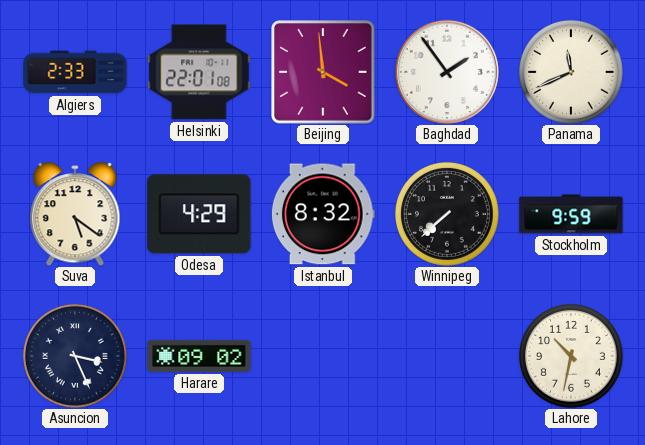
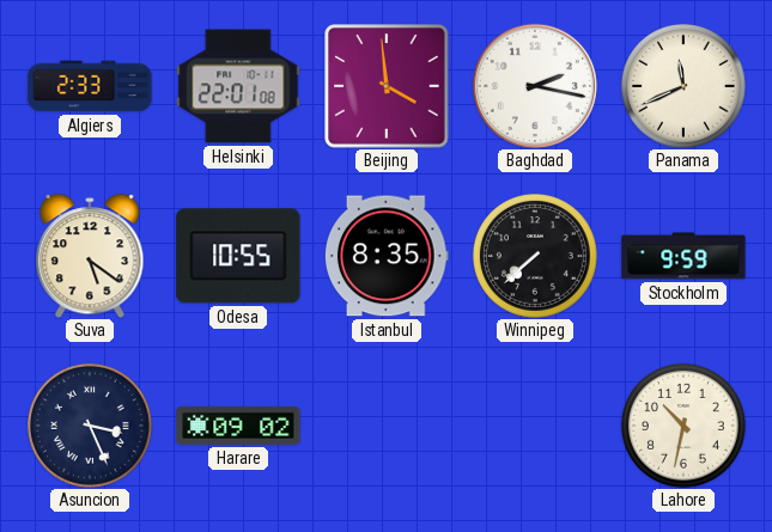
Baghdad: 1:54 -> 2:17
Odesa: 4:29 -> 10:55
Istanbul: 8:32 -> 8:35
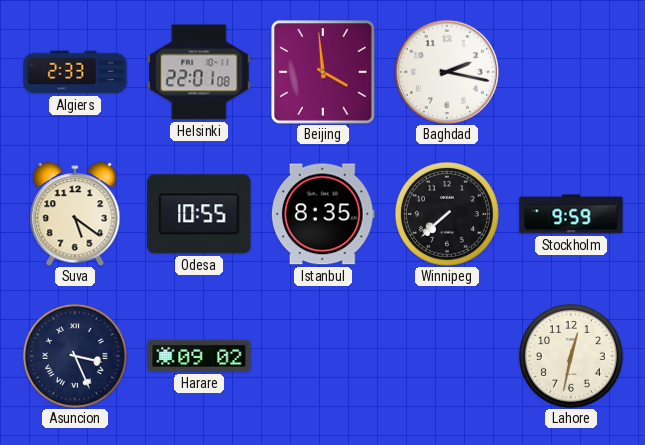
Panama: 11:41 -> none
Lahore: 10:32 -> 12:32
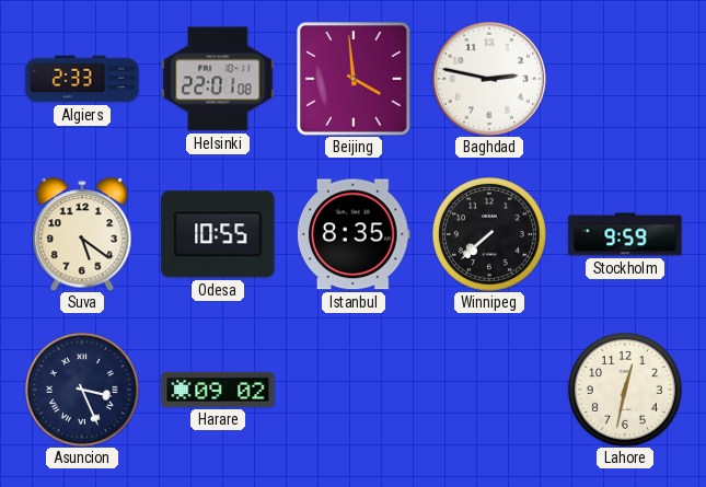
Baghdad: 2:17 -> 2:47
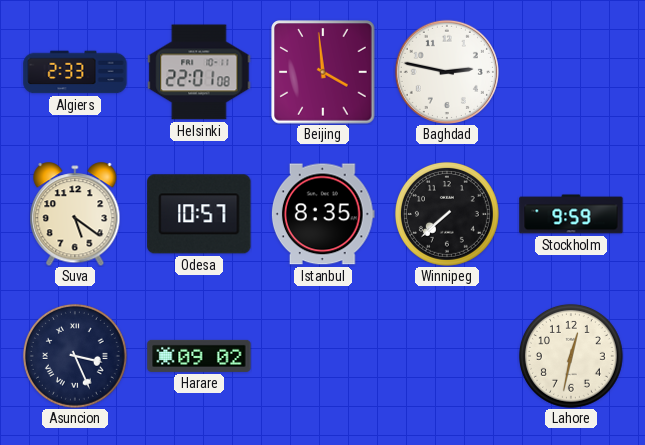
Odesa: 10:55 -> 10:57
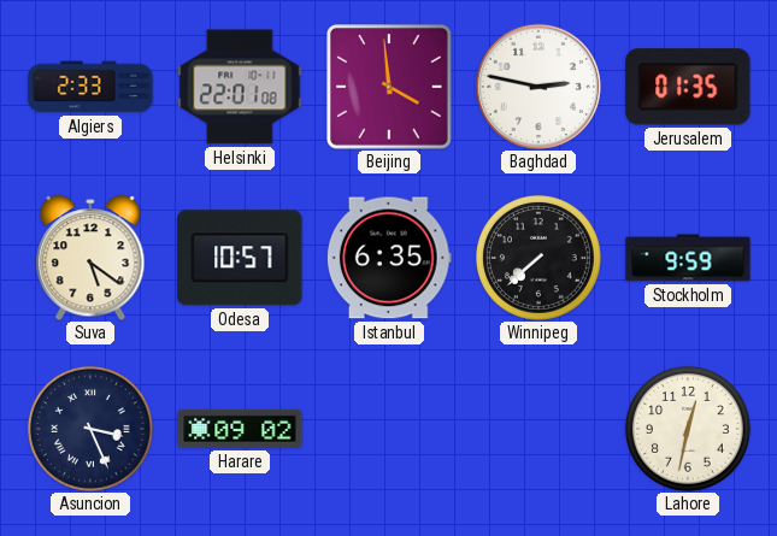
Jerusalem: none -> 01:35
Istanbul: 8:35 -> 6:35
